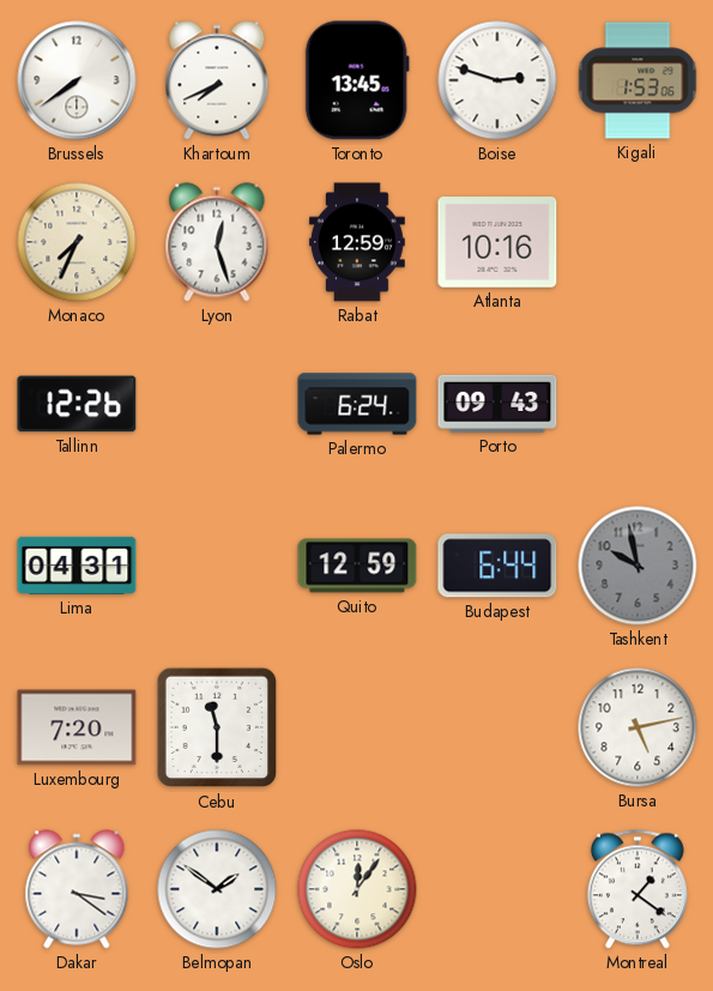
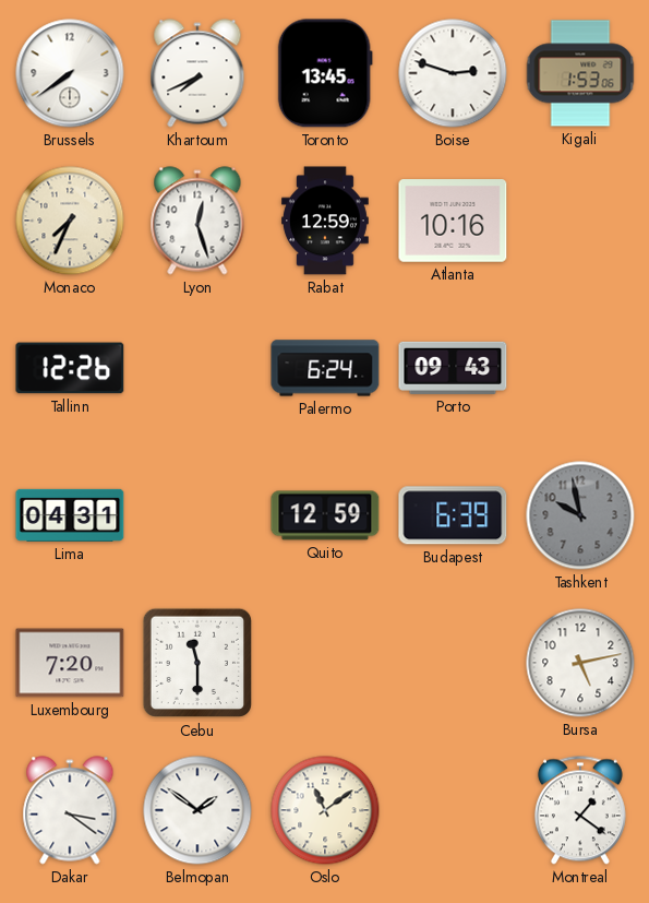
Budapest: 6:44 -> 6:39
Oslo: 12:06 -> 11:09
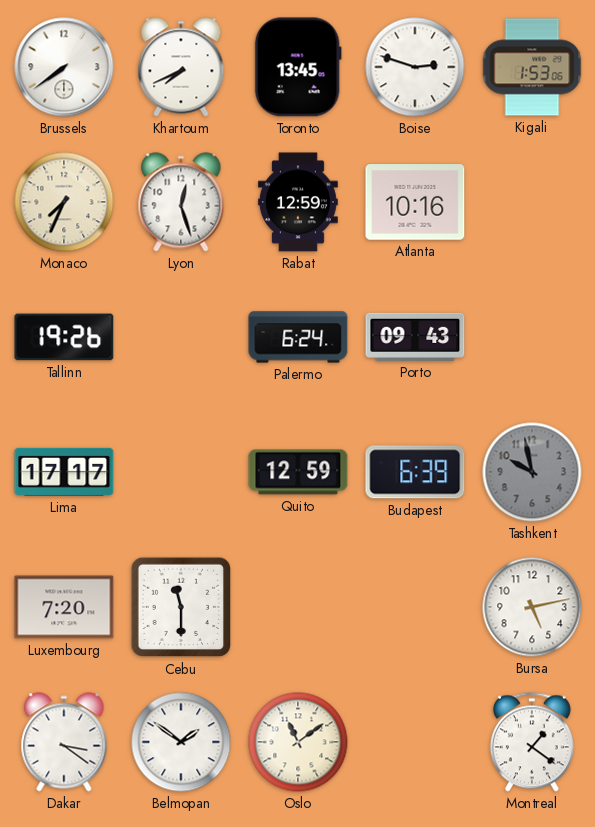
Tallinn: 12:26 -> 19:26
Lima: 04:31 -> 17:17
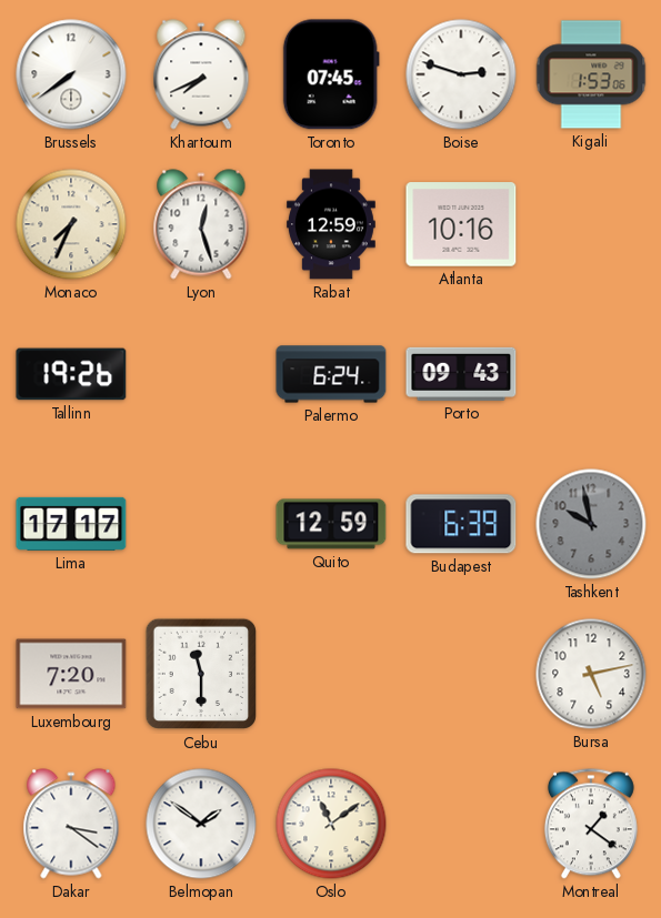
Toronto: 13:45 -> 07:45
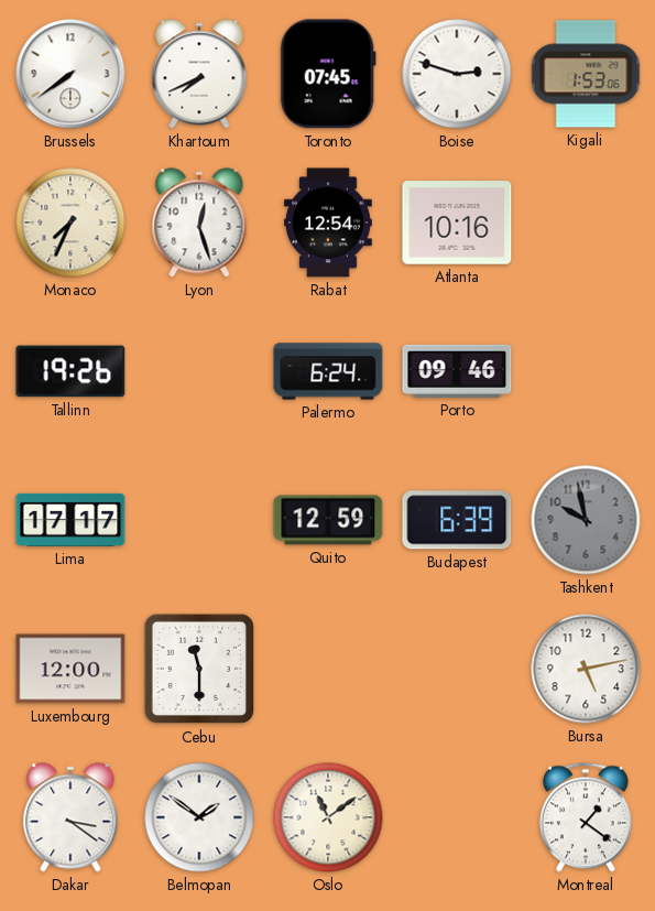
Rabat: 12:59 -> 12:54
Porto: 09:43 -> 09:46
Luxembourg: 7:20 -> 12:00
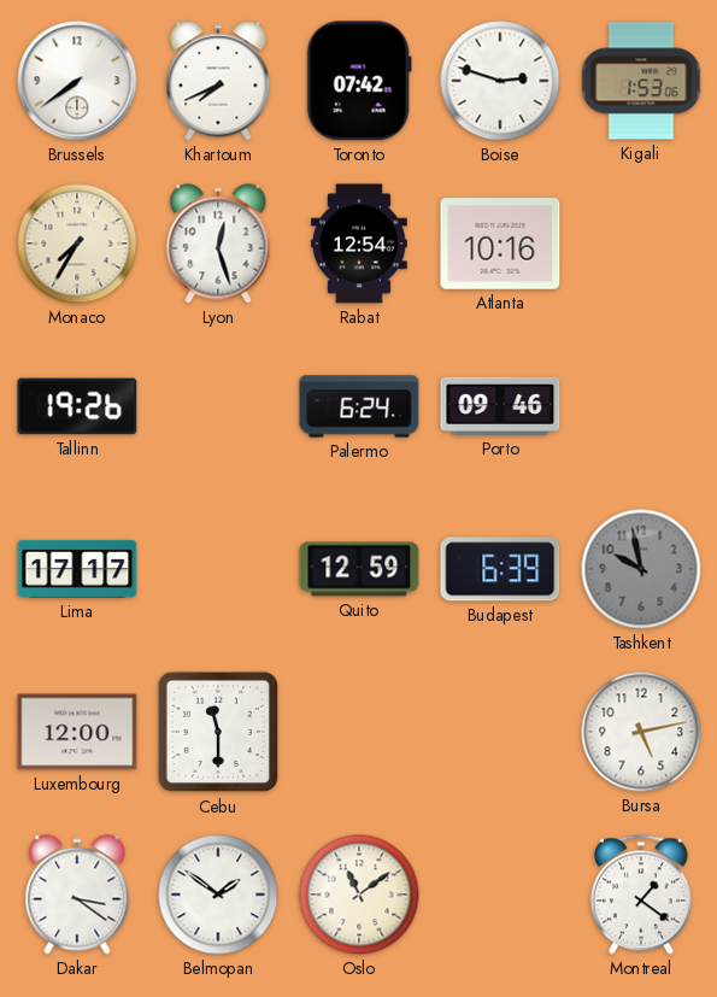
Toronto: 07:45 -> 07:42
Monaco: 7:34 -> 7:35
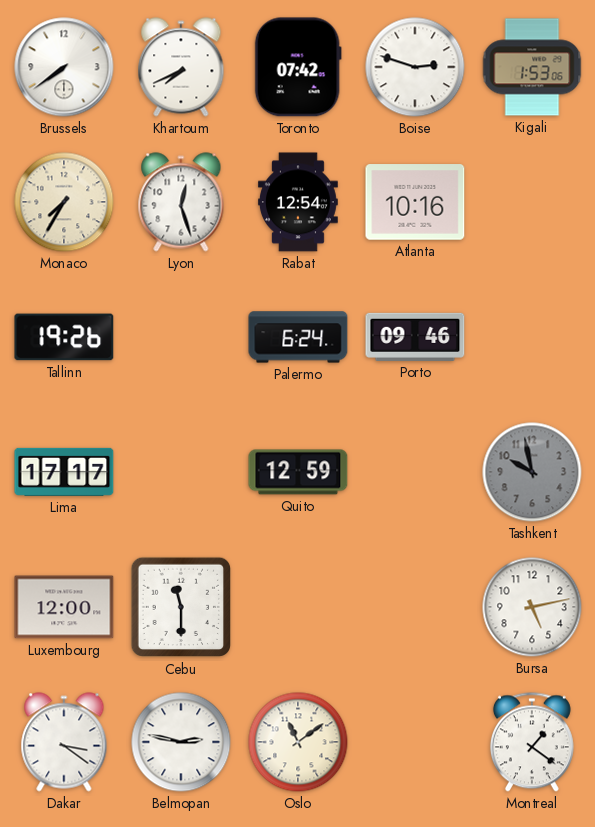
Budapest: 6:39 -> none
Belmopan: 1:51 -> 2:47
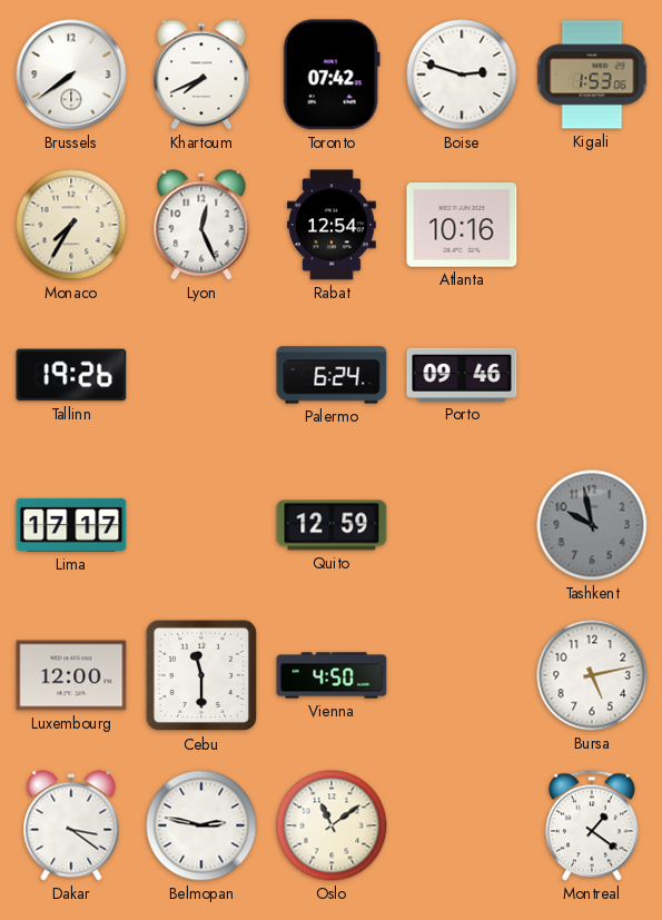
Lyon: 12:27 -> 12:26
Vienna: none -> 4:50
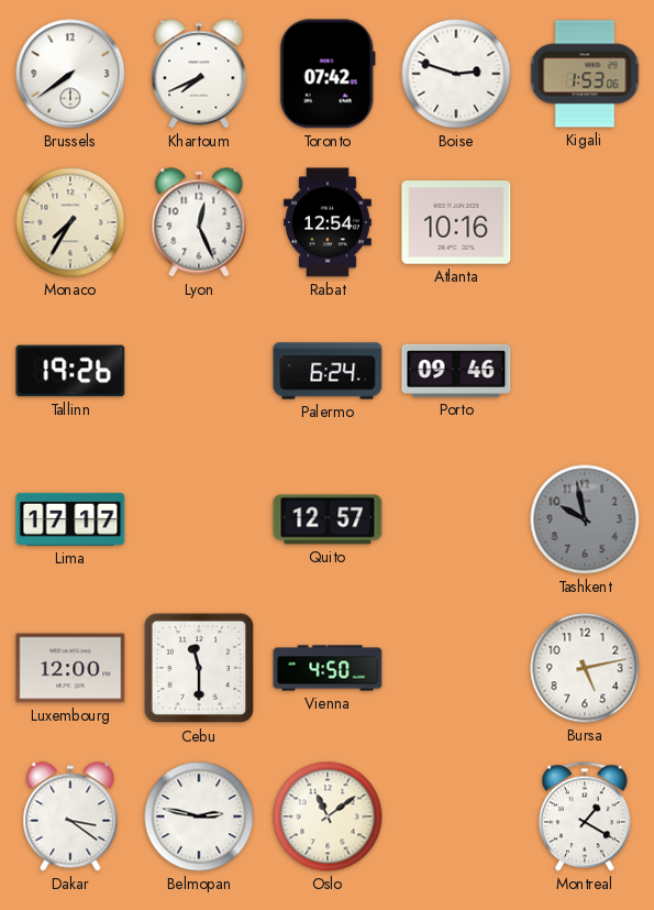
Quito: 12:59 -> 12:57
Montreal: 1:21 -> 1:20
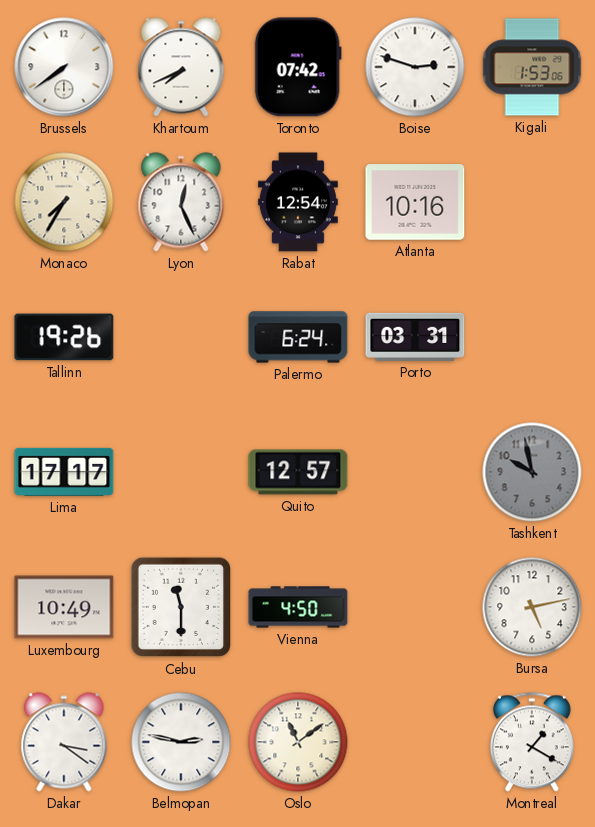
Porto: 09:46 -> 03:31
Luxembourg: 12:00 -> 10:49
